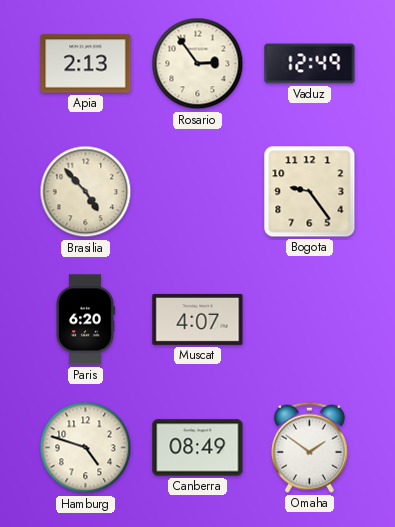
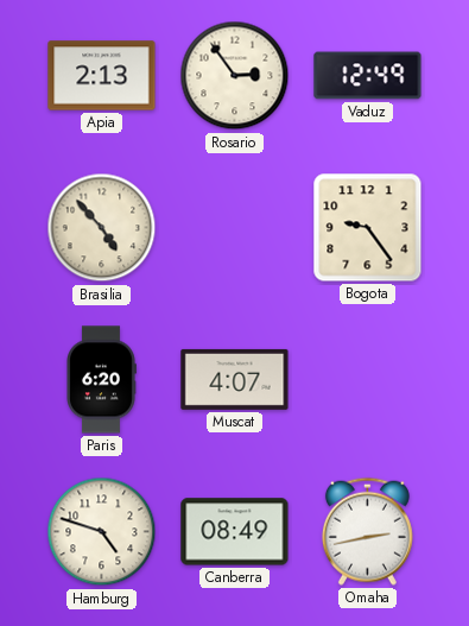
Omaha: 1:51 -> 2:43
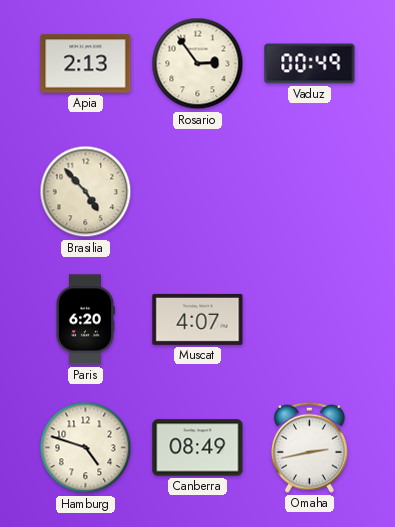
Vaduz: 12:49 -> 00:49
Bogota: 9:24 -> none
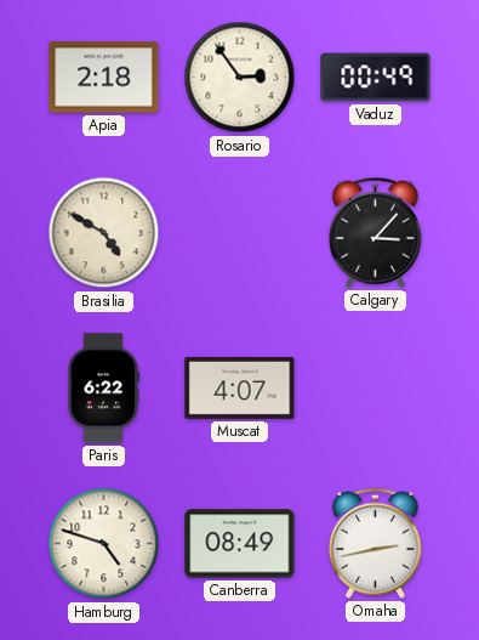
Apia: 2:13 -> 2:18
Brasilia: 4:53 -> 4:50
Calgary: none -> 3:07
Paris: 6:20 -> 6:22
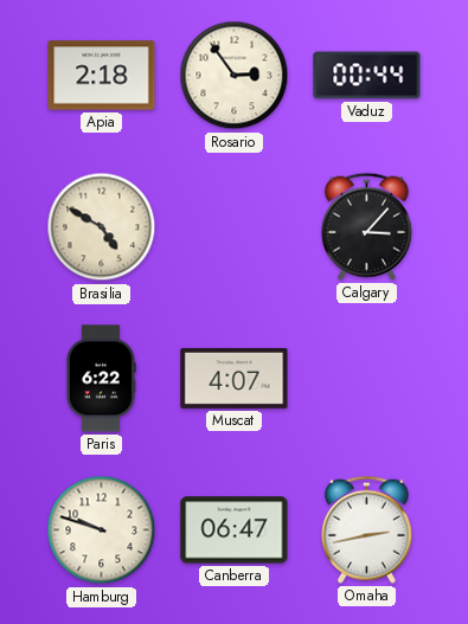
Vaduz: 00:49 -> 00:44
Hamburg: 4:48 -> 9:48
Canberra: 08:49 -> 06:47
